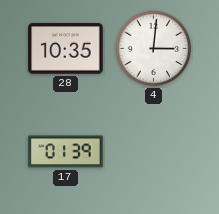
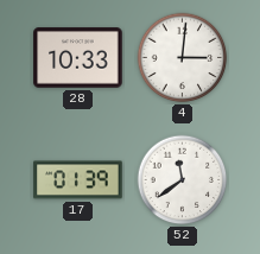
28: 10:35 -> 10:33
52: none -> 11:39
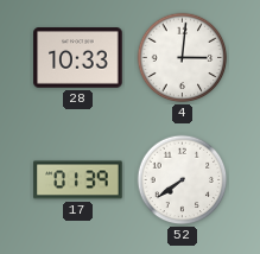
52: 11:39 -> 7:39
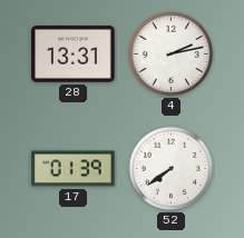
28: 10:33 -> 13:31
4: 3:01 -> 2:13
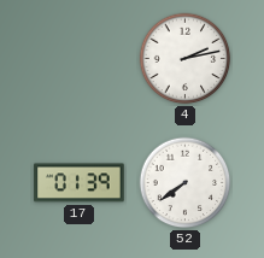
28: 13:31 -> none
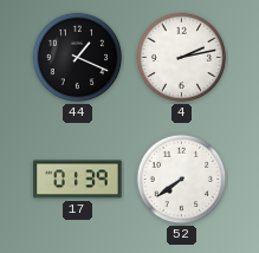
44: none -> 1:19
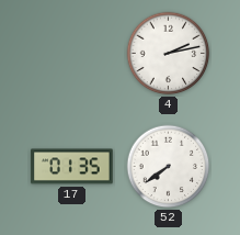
44: 1:19 -> none
17: 01:39 -> 01:35
